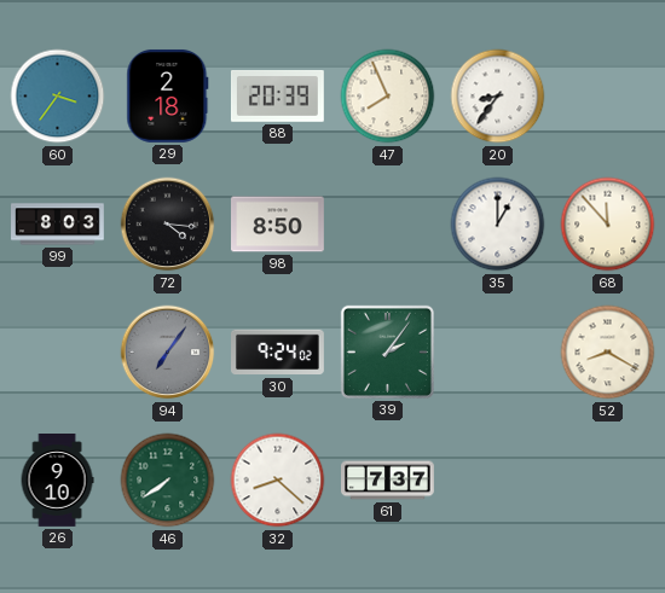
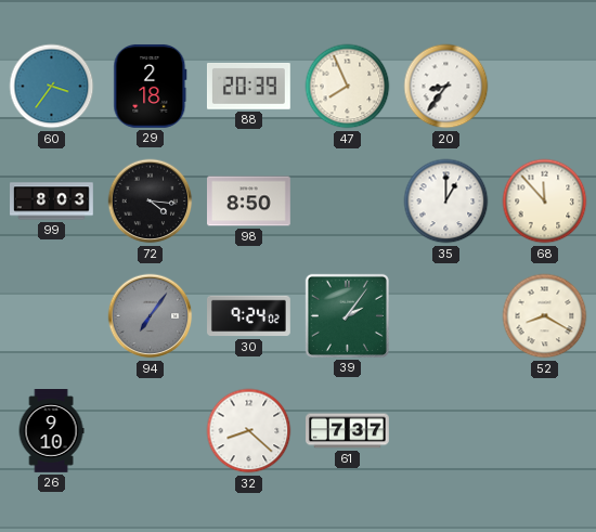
46: 7:39 -> none
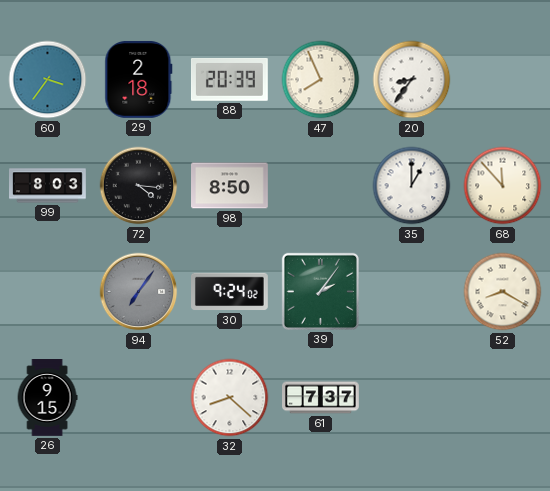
26: 9:10 -> 9:15
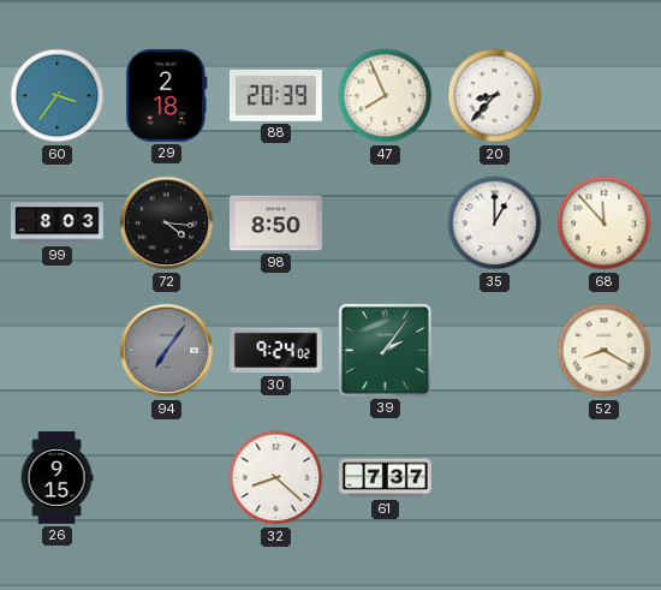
20: 8:36 -> 8:37
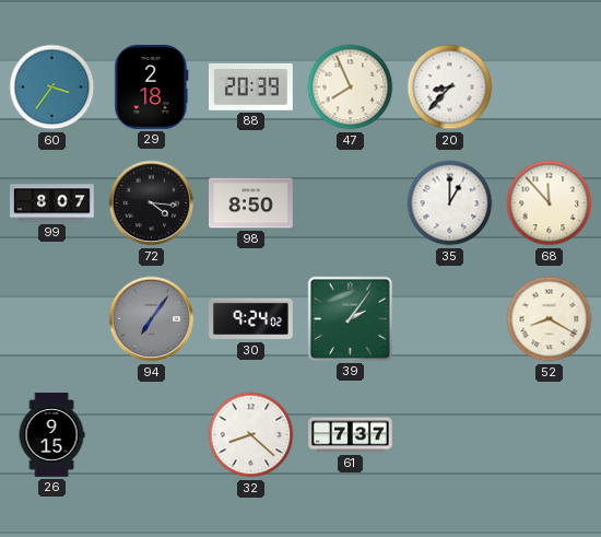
99: 8:03 -> 8:07
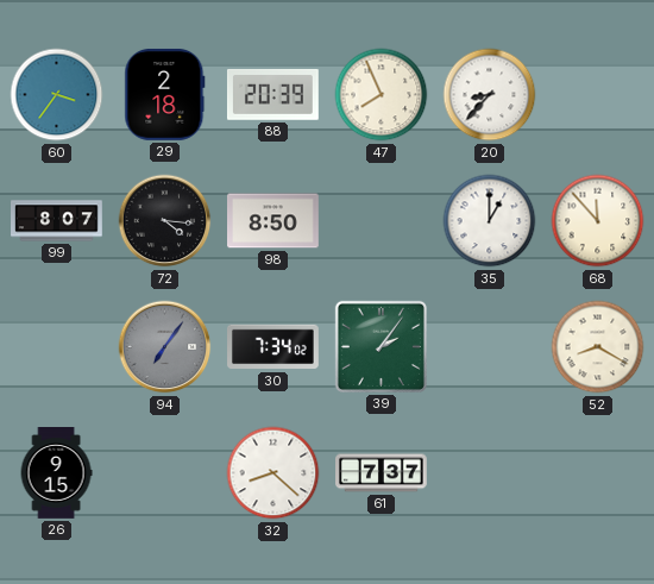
30: 9:24 -> 7:34
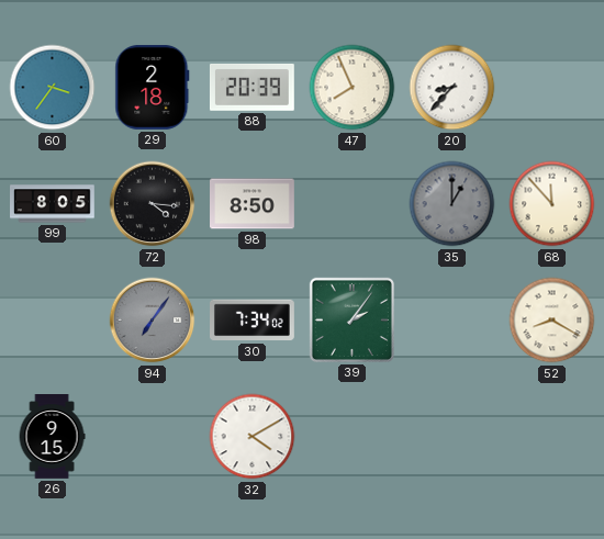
99: 8:07 -> 8:05
35 dial: white -> grey
32: 8:22 -> 4:10
61: 7:37 -> none
